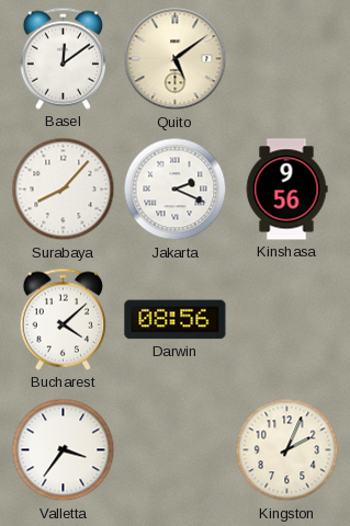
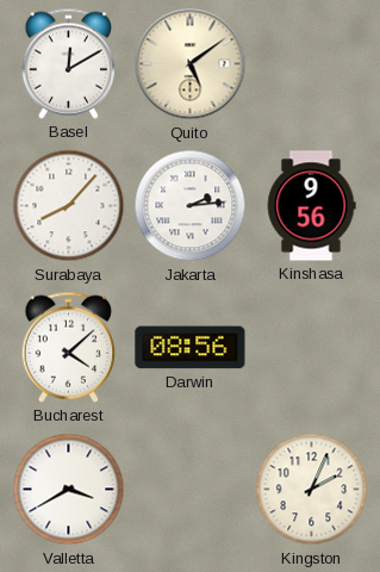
Basel: 12:09 -> 12:10
Jakarta: 2:19 -> 2:14
Valletta: 3:36 -> 3:40
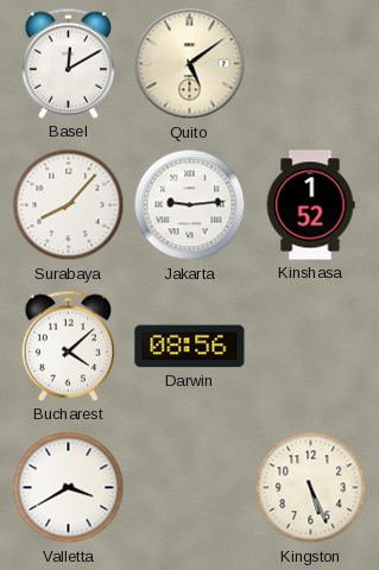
Jakarta: 2:14 -> 9:14
Kinshasa: 9:56 -> 1:52
Kingston: 2:04 -> 5:26
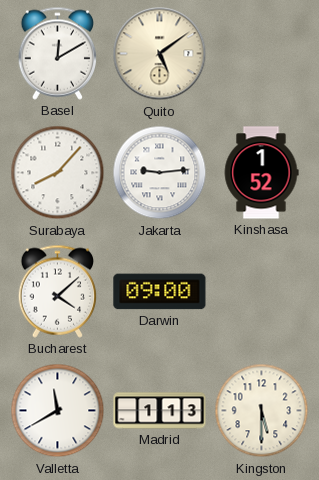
Darwin: 08:56 -> 09:00
Valletta: 3:40 -> 11:40
Madrid: none -> 1:13
Kingston: 5:26 -> 5:30
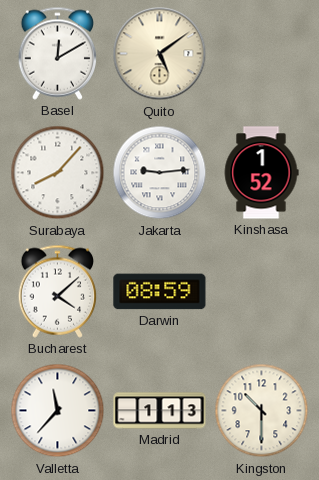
Darwin: 09:00 -> 08:59
Valletta: 11:40 -> 11:37
Kingston: 5:30 -> 10:30
